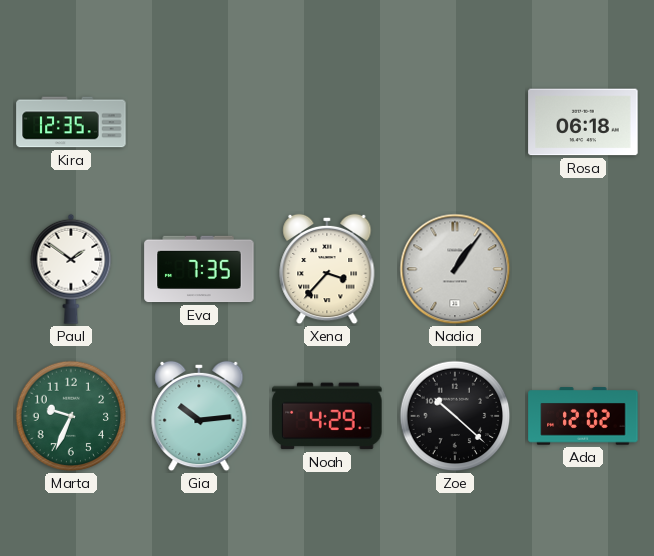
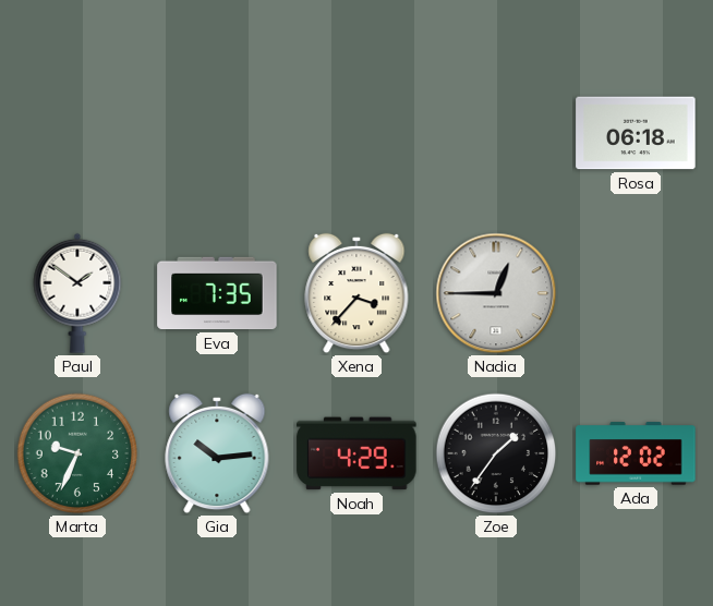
Kira: 12:35 -> none
Nadia: 1:06 -> 12:45
Zoe: 10:22 -> 1:36
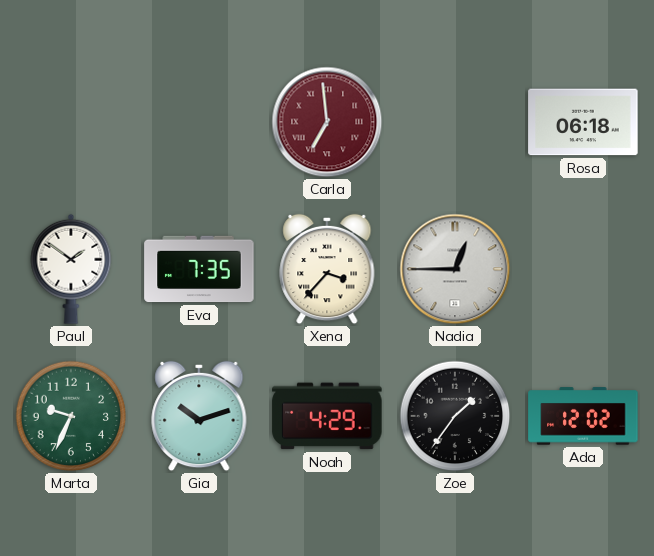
Carla: none -> 6:59
Gia: 10:14 -> 10:12
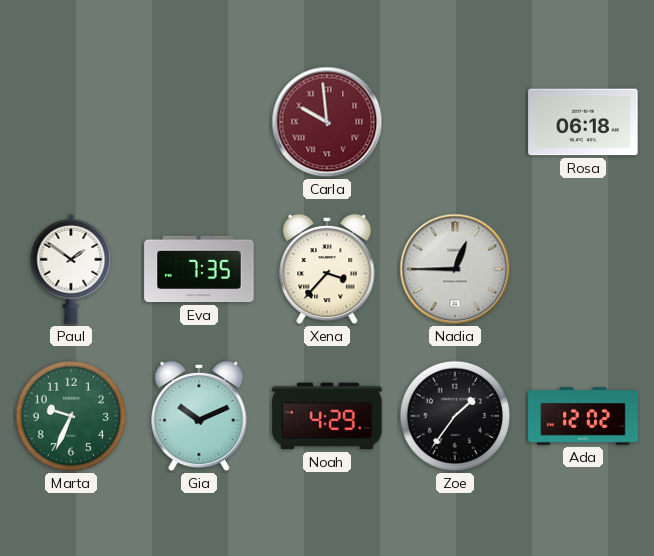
Carla: 6:59 -> 9:59
Gia: 10:12 -> 10:11
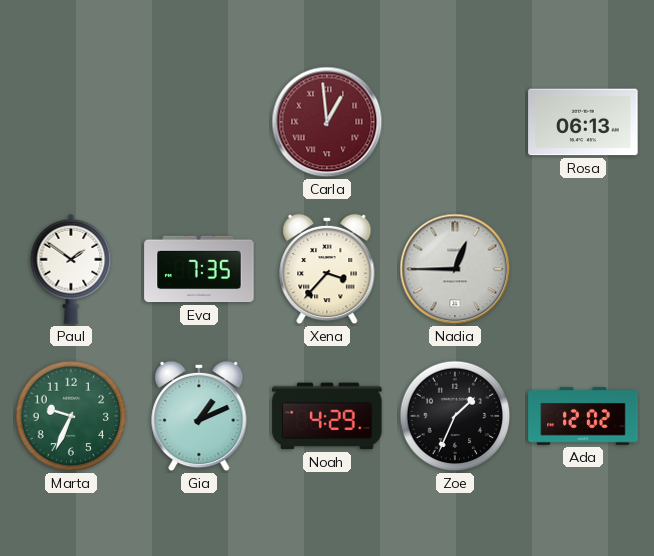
Carla: 9:59 -> 12:59
Rosa: 06:18 -> 06:13
Gia: 10:11 -> 1:11
Zoe: 1:36 -> 1:34
